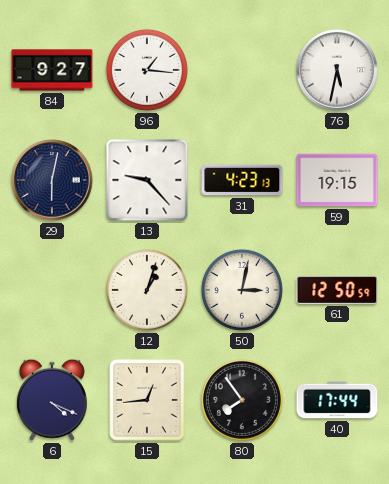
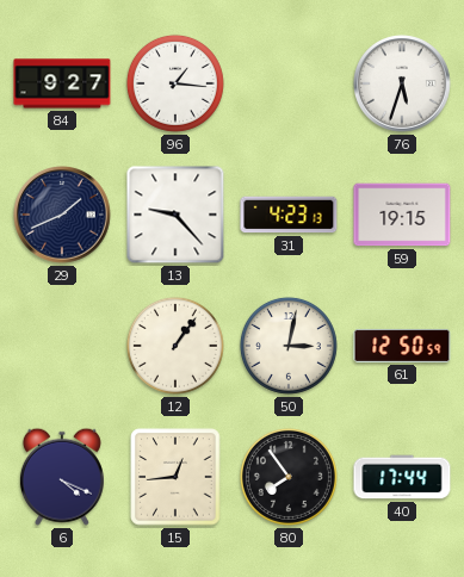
76: 5:32 -> 5:33
29: 6:02 -> 1:41
12: 1:03 -> 1:06
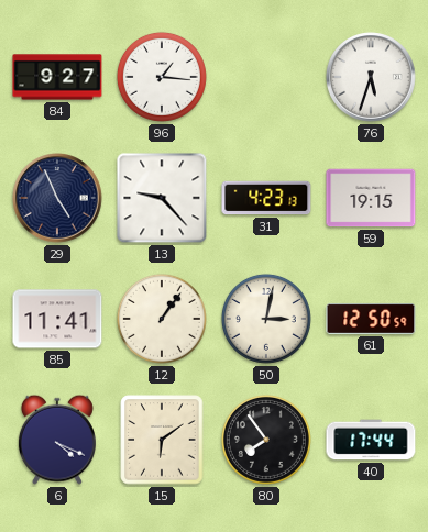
29: 1:41 -> 4:56
85: none -> 11:41
15: 12:44 -> 6:09
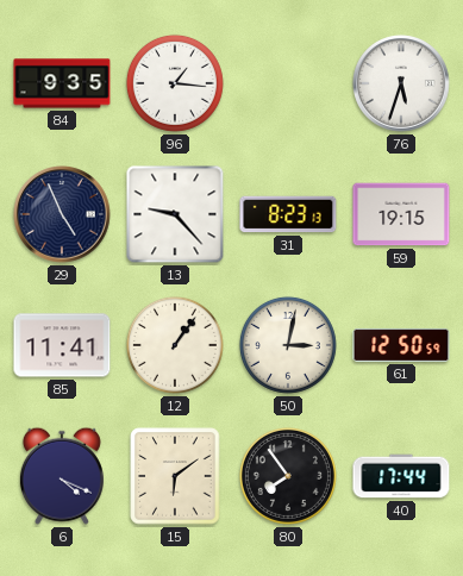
84: 9:27 -> 9:35
31: 4:23 -> 8:23
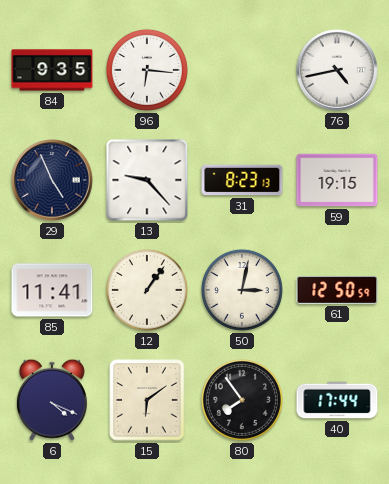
96: 1:16 -> 6:16
76: 5:33 -> 4:43
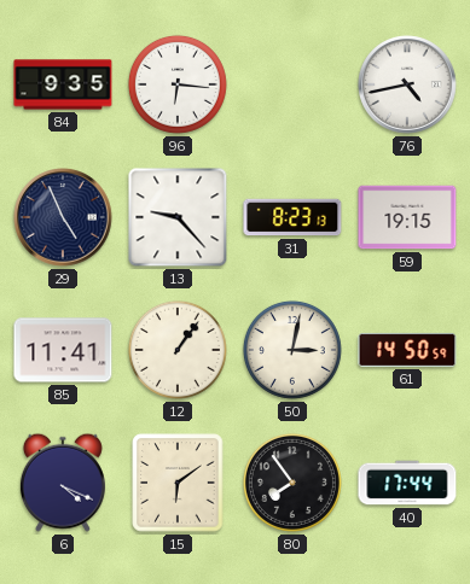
61: 12:50 -> 14:50
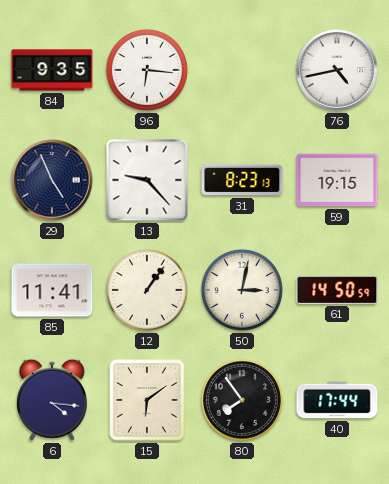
6: 4:19 -> 4:16
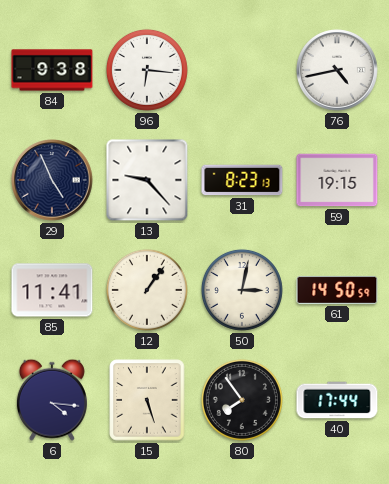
84: 9:35 -> 9:38
15: 6:09 -> 5:27
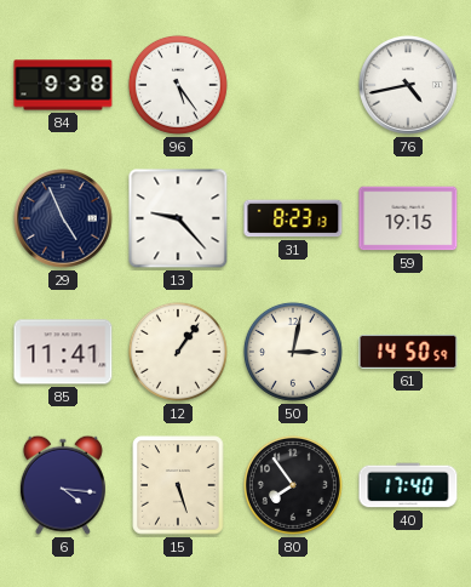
96: 6:16 -> 5:24
40: 17:44 -> 17:40
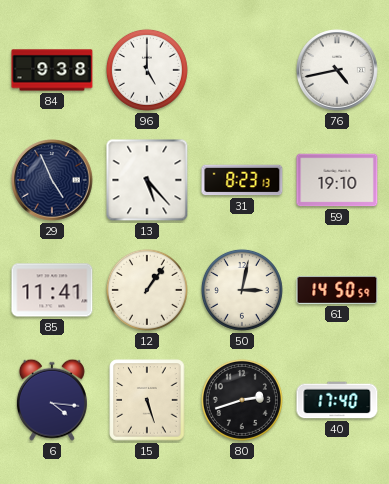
96: 5:24 -> 5:00
13: 9:23 -> 5:23
59: 19:15 -> 19:10
80: 7:54 -> 2:42
